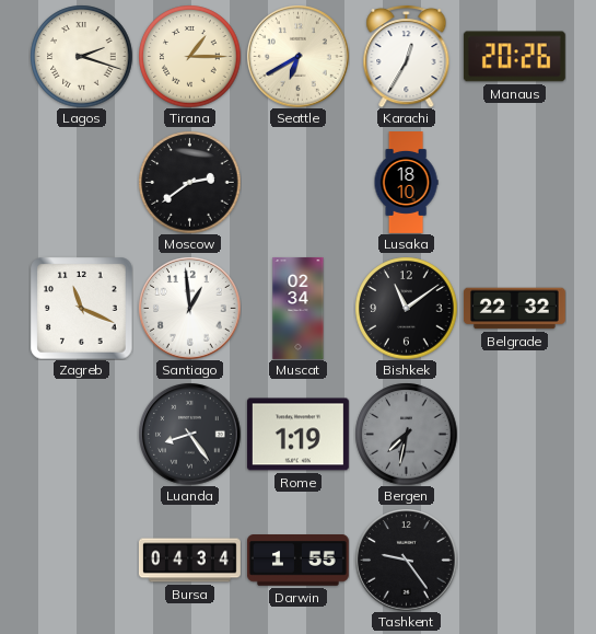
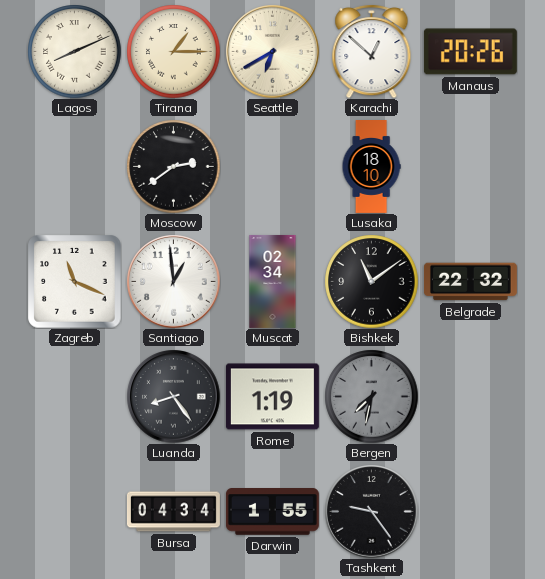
Lagos: 2:18 -> 8:11
Karachi: 12:35 -> 12:52
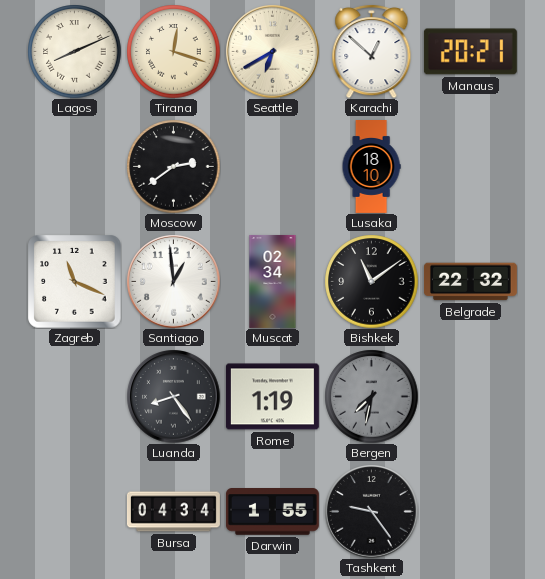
Tirana: 1:15 -> 12:18
Manaus: 20:26 -> 20:21
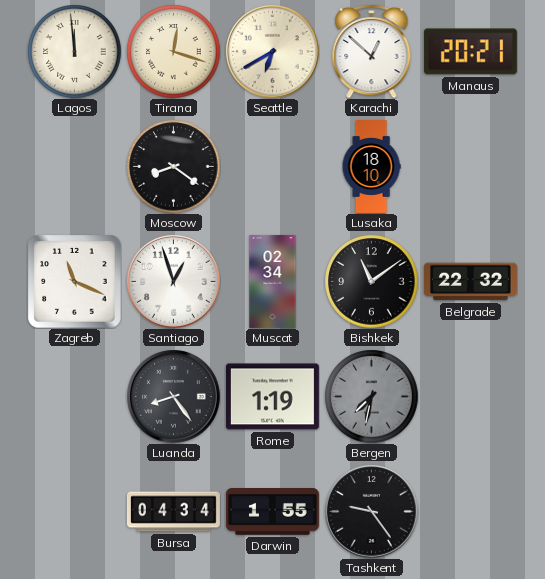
Lagos: 8:11 -> 11:59
Moscow: 2:39 -> 8:21
Santiago: 12:59 -> 12:57
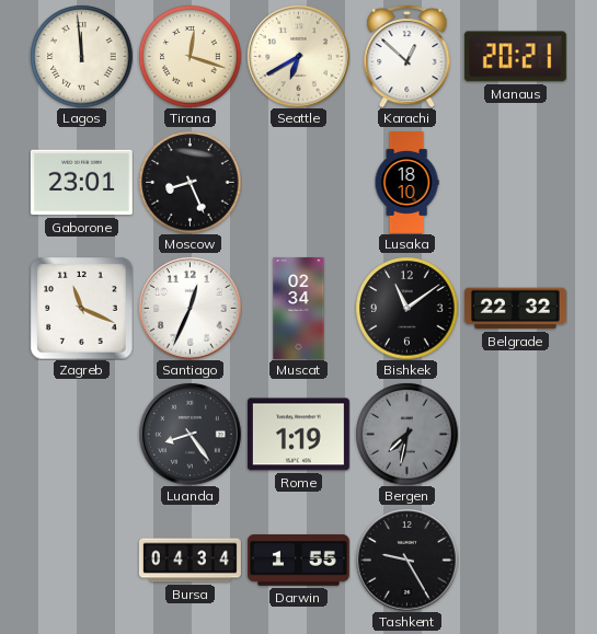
Gaborone: none -> 23:01
Moscow: 8:21 -> 8:26
Santiago: 12:57 -> 12:34
Tashkent: 9:24 -> 9:25
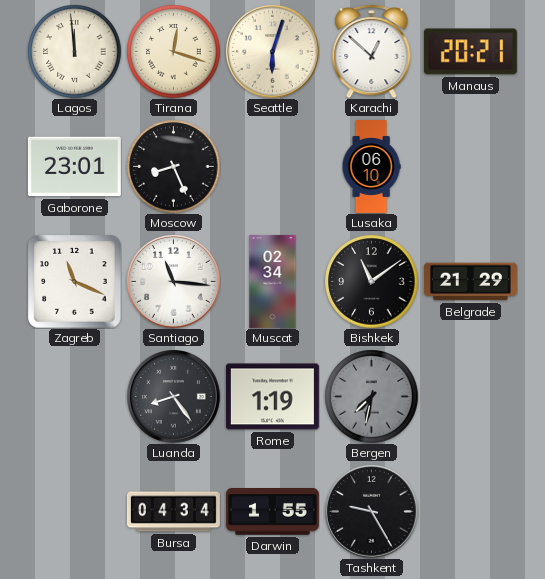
Seattle: 6:40 -> 6:03
Lusaka: 18:10 -> 06:10
Santiago: 12:34 -> 11:16
Belgrade: 22:32 -> 21:29
